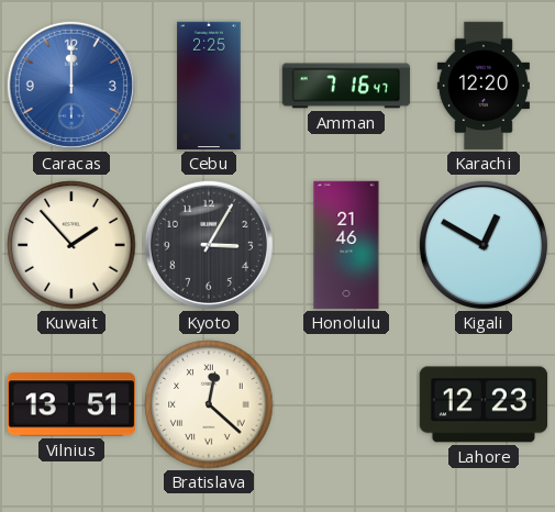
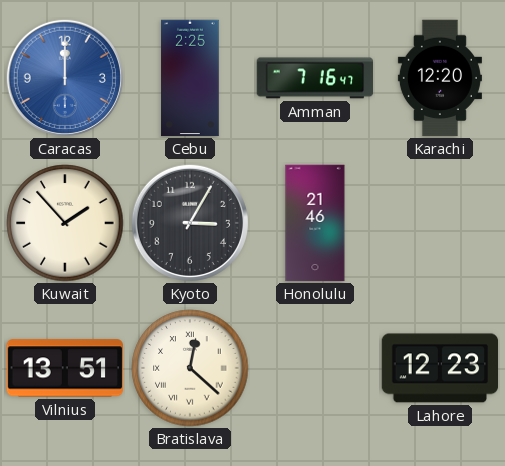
Kigali: 12:50 -> none
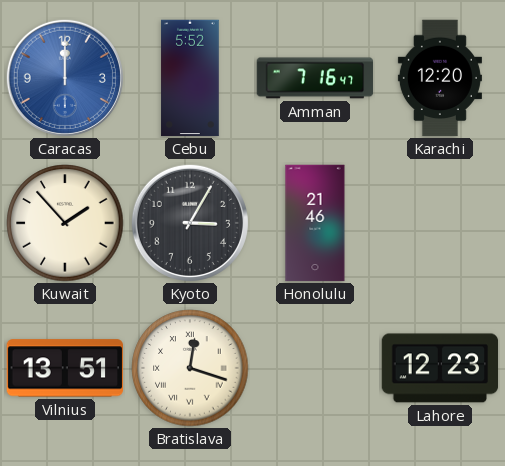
Cebu: 2:25 -> 5:52
Bratislava: 12:22 -> 12:18
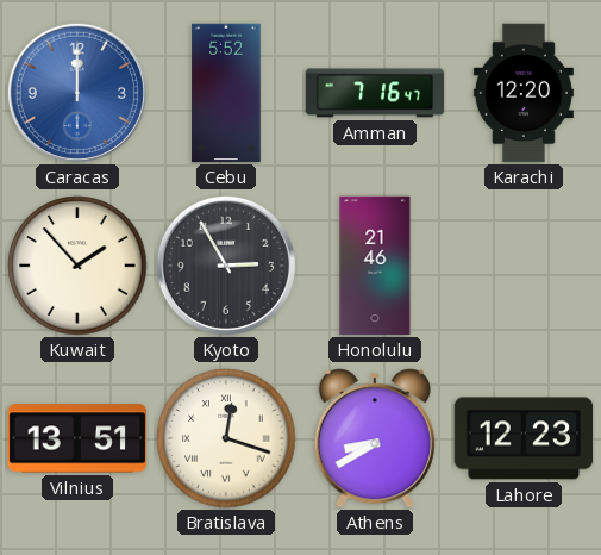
Kyoto: 3:05 -> 2:55
Athens: none -> 8:40
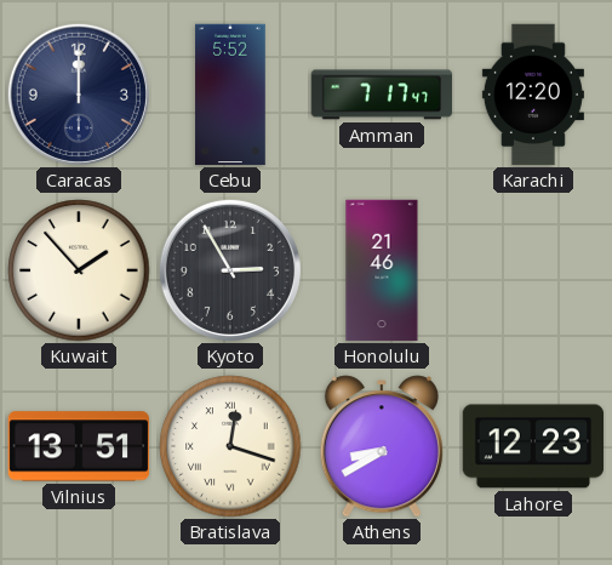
Caracas dial: blue -> navy
Amman: 7:16 -> 7:17
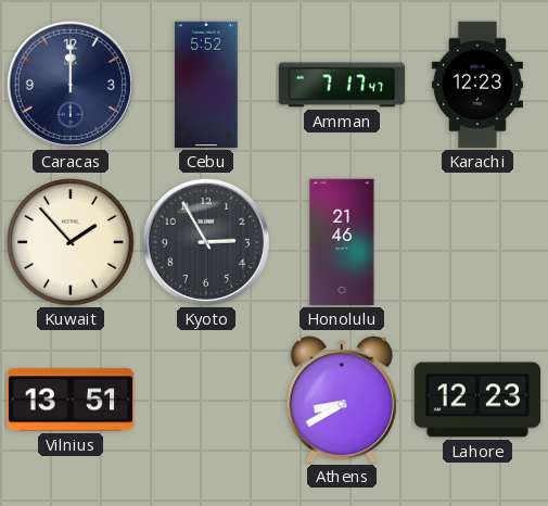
Karachi: 12:20 -> 12:23
Bratislava: 12:18 -> none
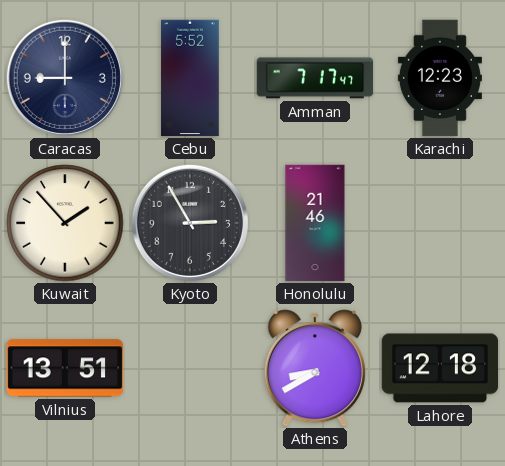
Caracas: 12:00 -> 9:00
Lahore: 12:23 -> 12:18
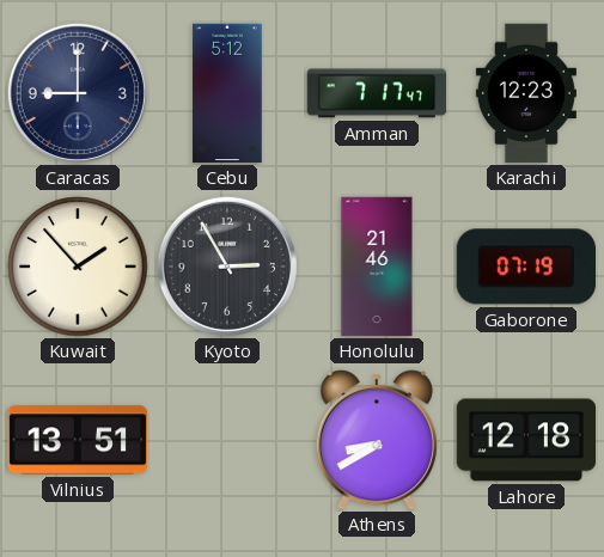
Cebu: 5:52 -> 5:12
Gaborone: none -> 07:19
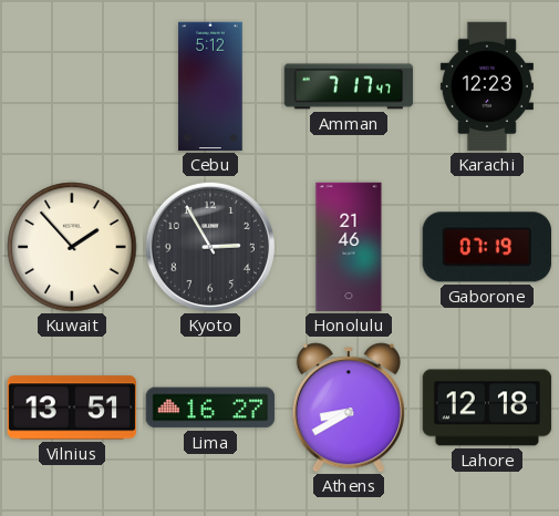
Caracas: 9:00 -> none
Lima: none -> 16:27
